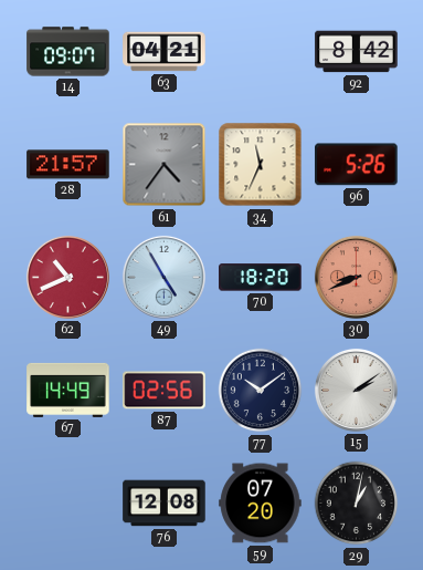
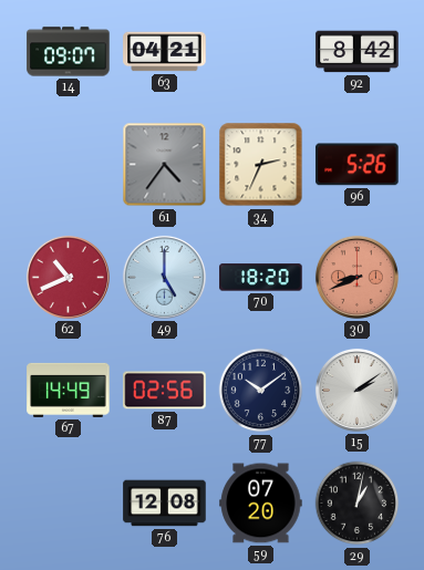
28: 21:57 -> none
34: 11:34 -> 2:34
49: 4:55 -> 5:00
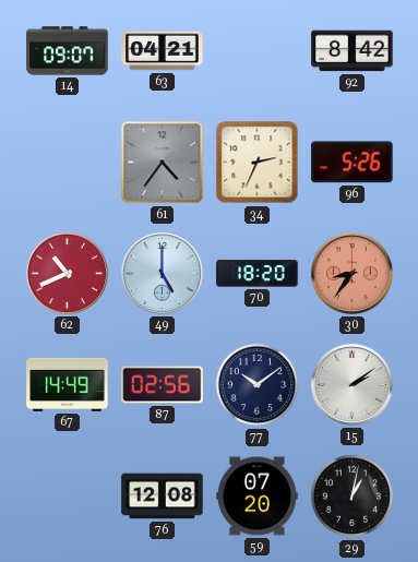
30: 8:41 -> 8:36
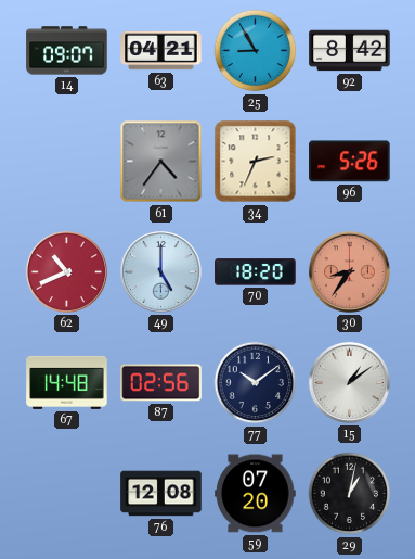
25: none -> 8:55
67: 14:49 -> 14:48
15: 2:09 -> 1:09
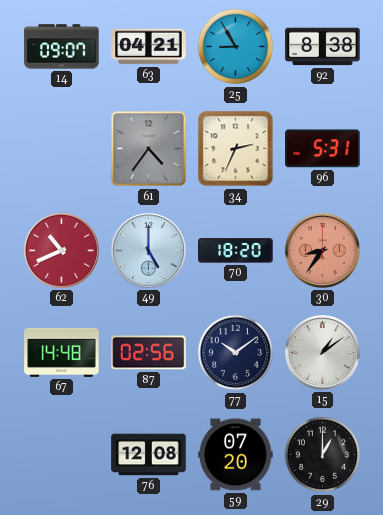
92: 8:42 -> 8:38
96: 5:26 -> 5:31
29: 1:02 -> 1:00
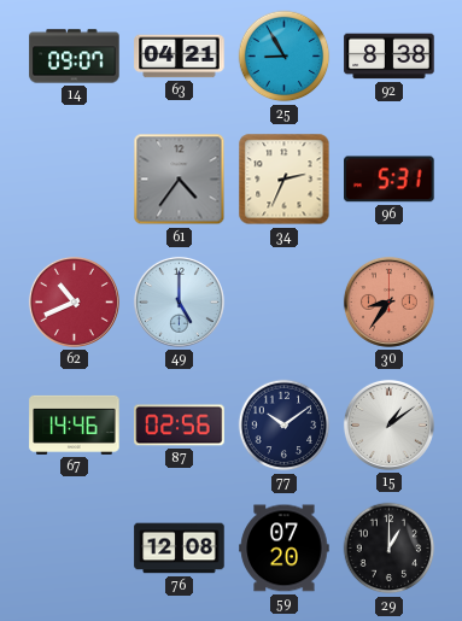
70: 18:20 -> none
67: 14:48 -> 14:46
